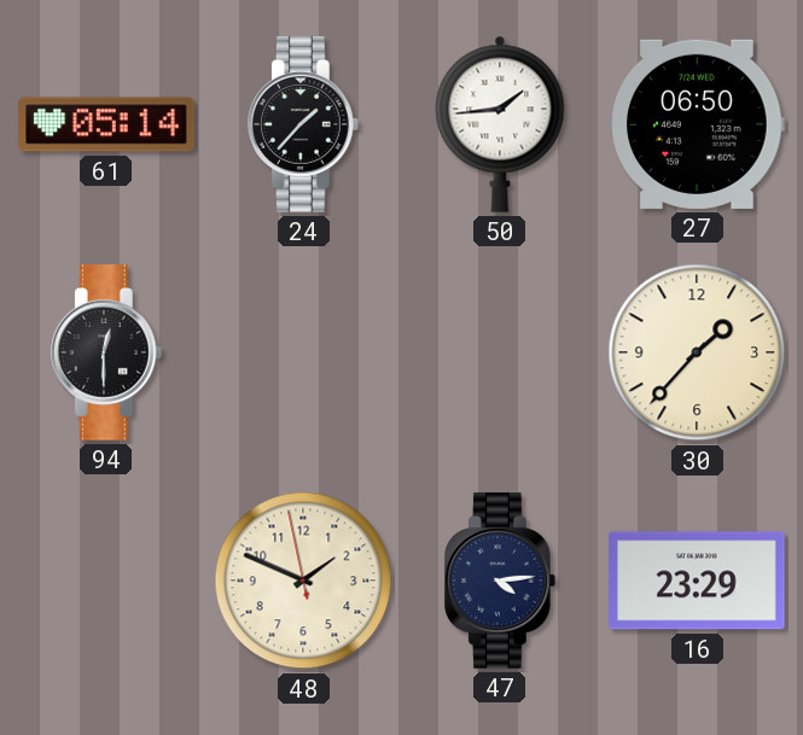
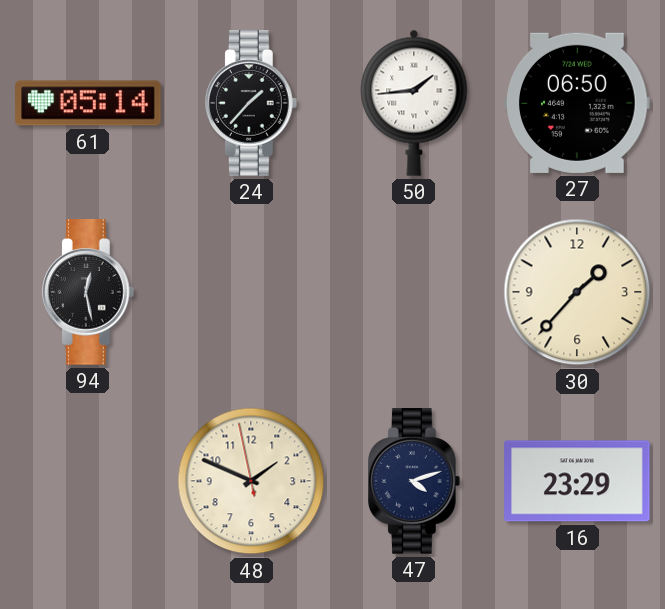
94: 12:30 -> 12:28
47: 4:14 -> 4:12
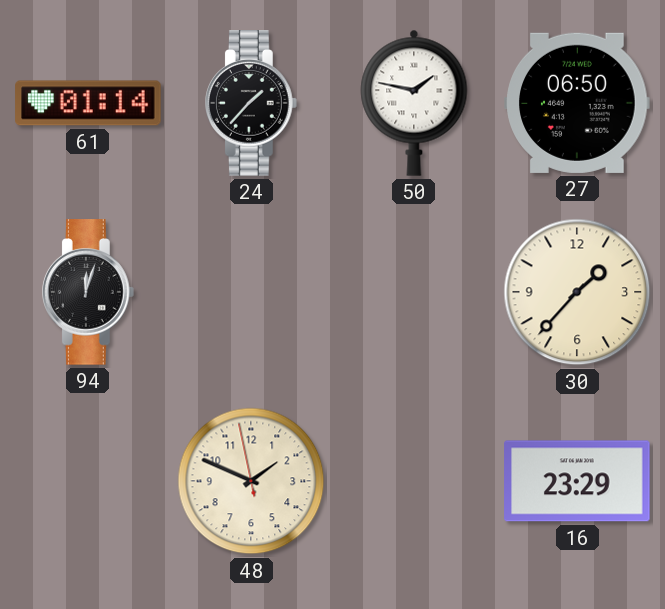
61: 05:14 -> 01:14
50: 1:44 -> 1:47
94: 12:28 -> 12:03
47: 4:12 -> none
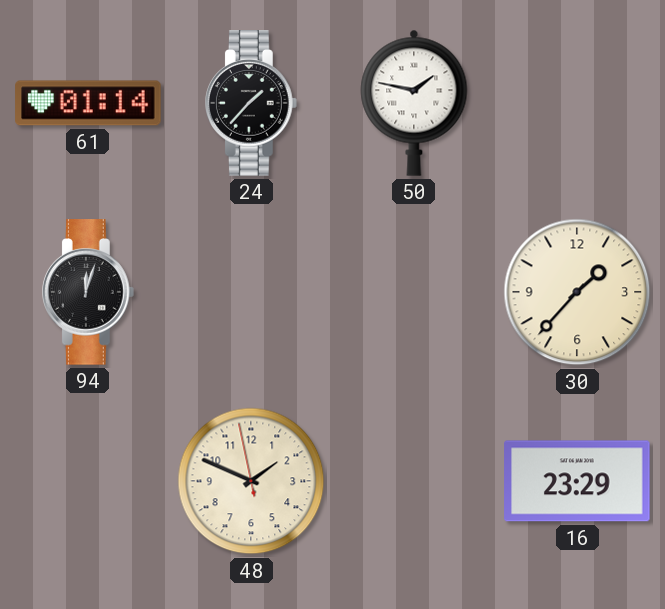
27: 06:50 -> none
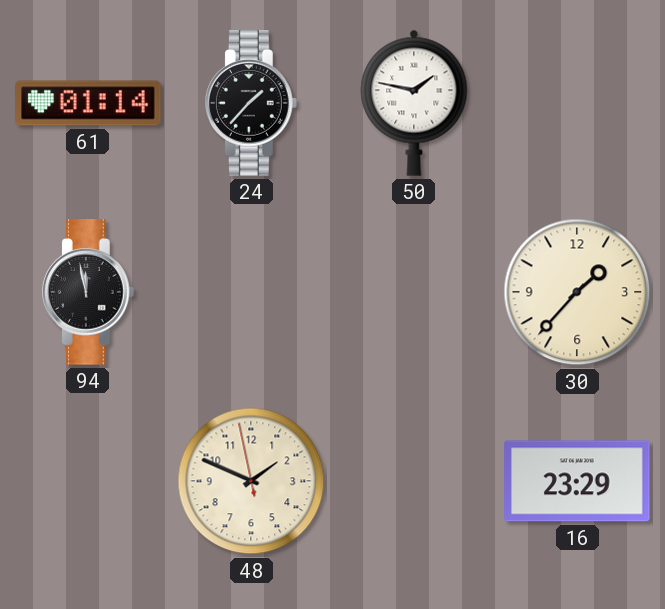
94: 12:03 -> 11:58
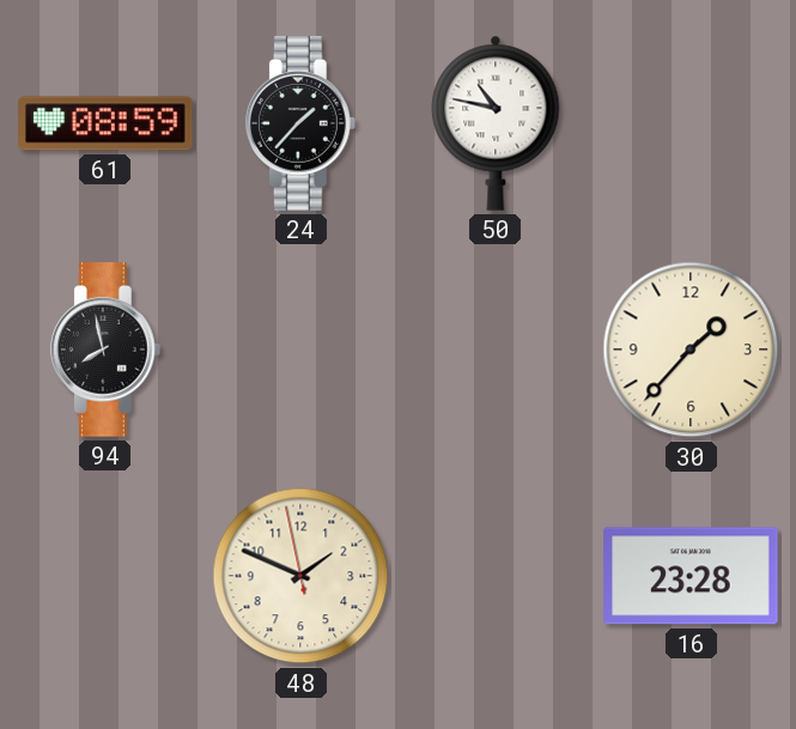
61: 01:14 -> 08:59
50: 1:47 -> 10:47
94: 11:58 -> 7:58
16: 23:29 -> 23:28
